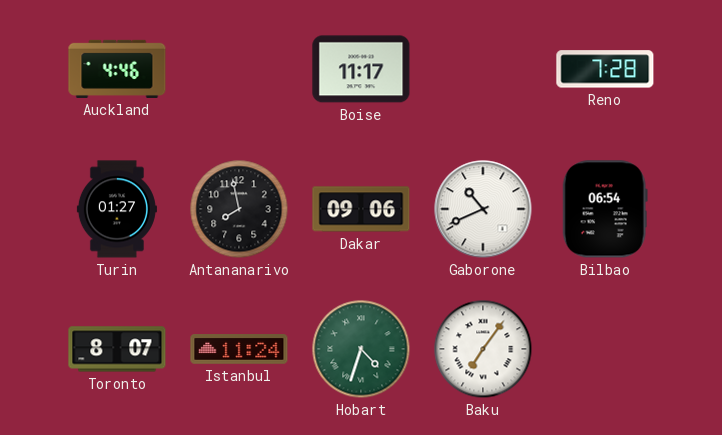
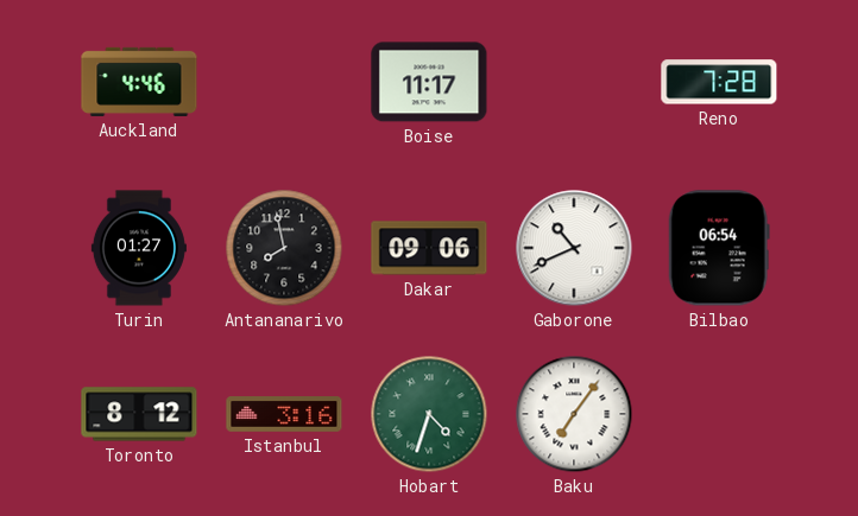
Toronto: 8:07 -> 8:12
Istanbul: 11:24 -> 3:16
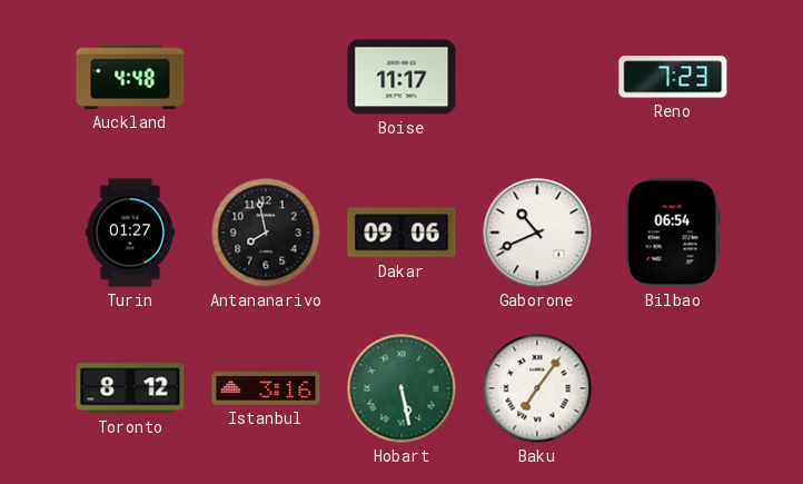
Auckland: 4:46 -> 4:48
Reno: 7:28 -> 7:23
Hobart: 4:33 -> 5:28
